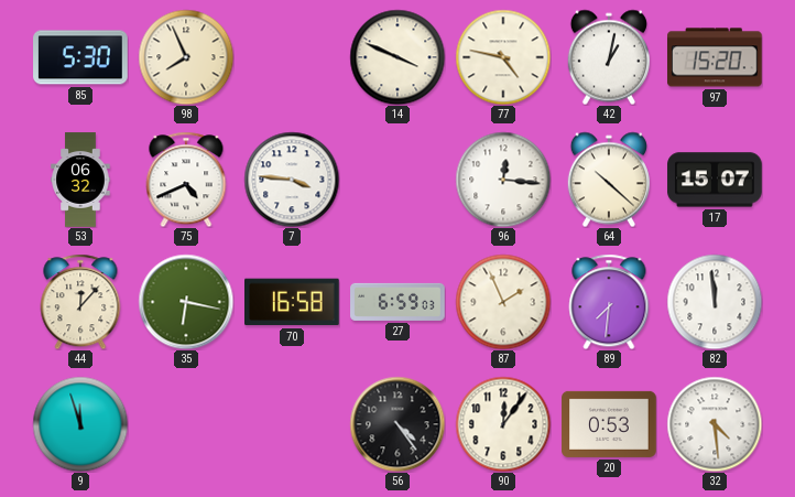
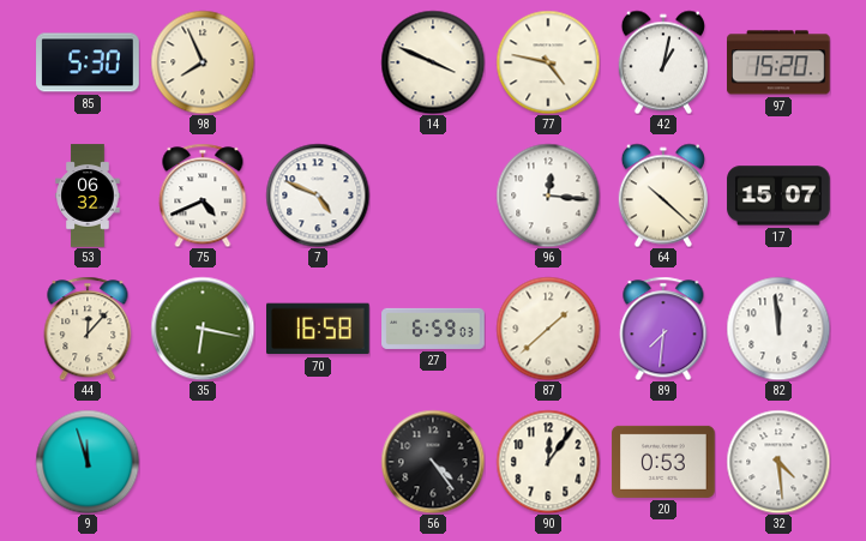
7: 3:46 -> 4:49
87: 1:56 -> 1:38
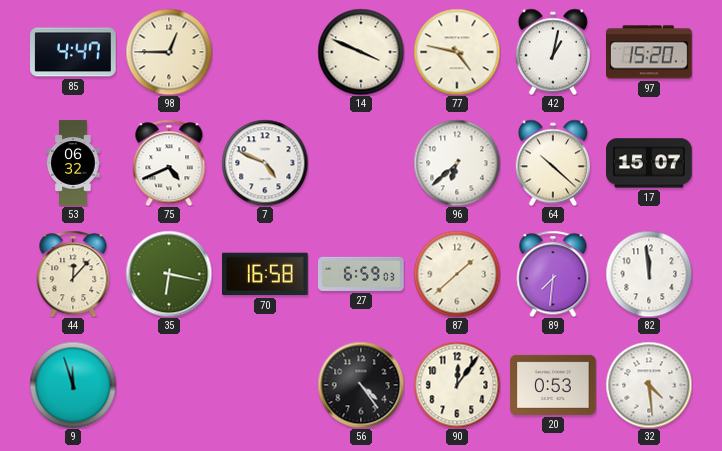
85: 5:30 -> 4:47
98: 7:56 -> 12:45
96: 12:16 -> 6:38
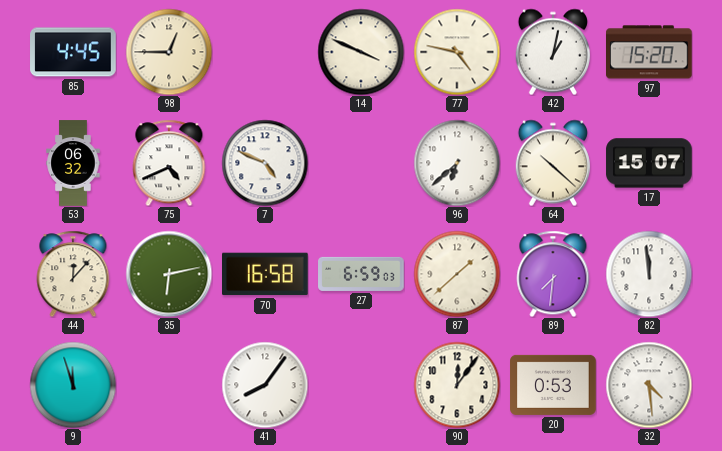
85: 4:47 -> 4:45
35: 6:17 -> 6:13
41: none -> 8:06
56: 4:24 -> none
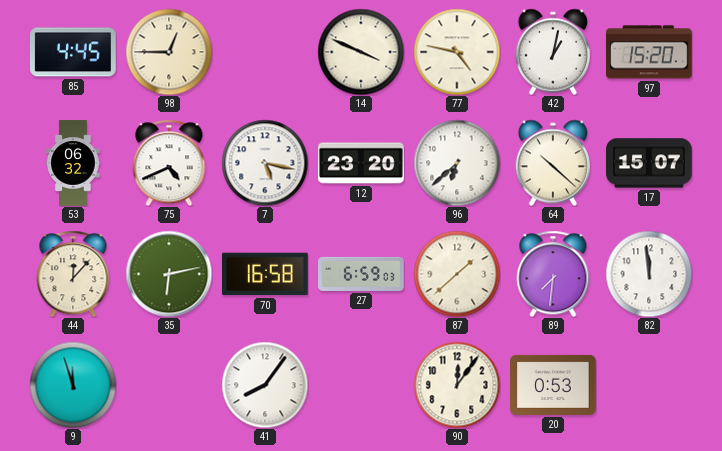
7: 4:49 -> 5:17
12: none -> 23:20
32: 4:29 -> none
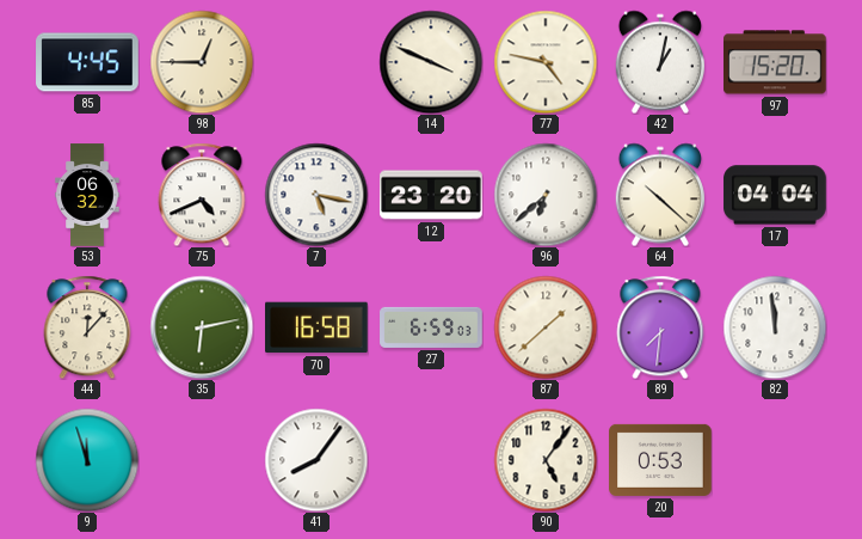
17: 15:07 -> 04:04
90: 12:06 -> 5:06
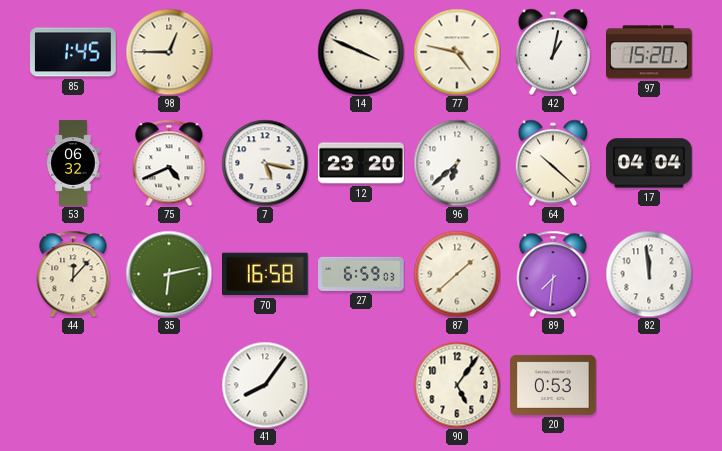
85: 4:45 -> 1:45
9: 11:57 -> none
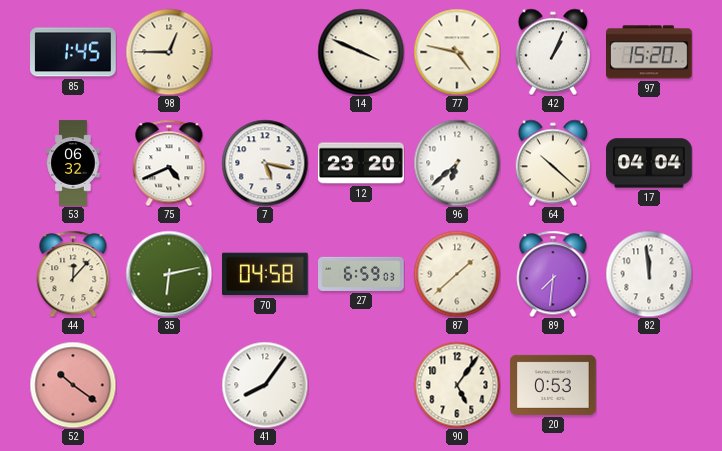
42: 1:02 -> 1:04
70: 16:58 -> 04:58
52: none -> 10:21
